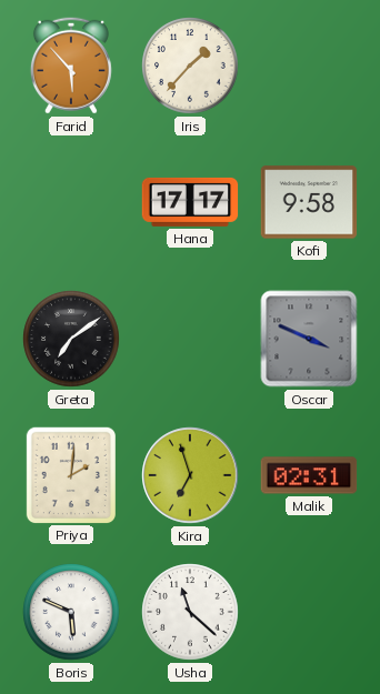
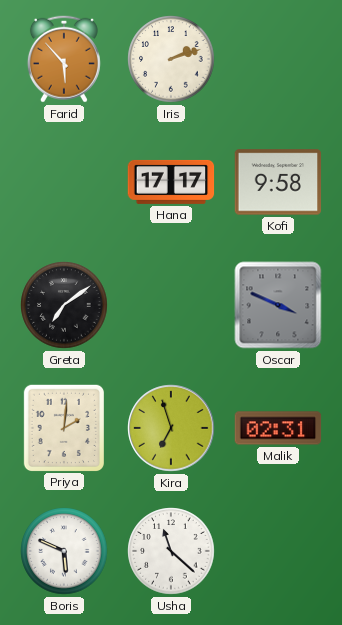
Iris: 1:37 -> 2:12
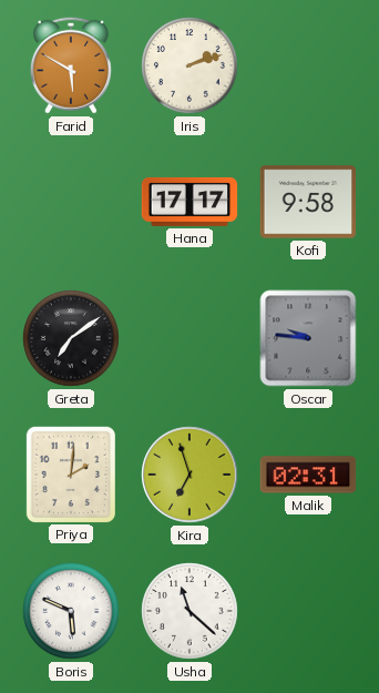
Farid: 5:53 -> 5:50
Oscar: 3:49 -> 9:46
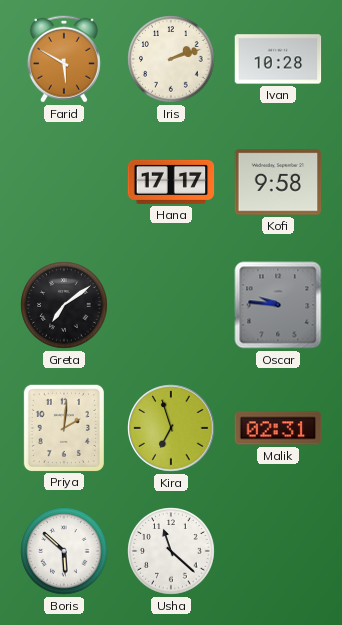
Ivan: none -> 10:28
Boris: 5:49 -> 5:52
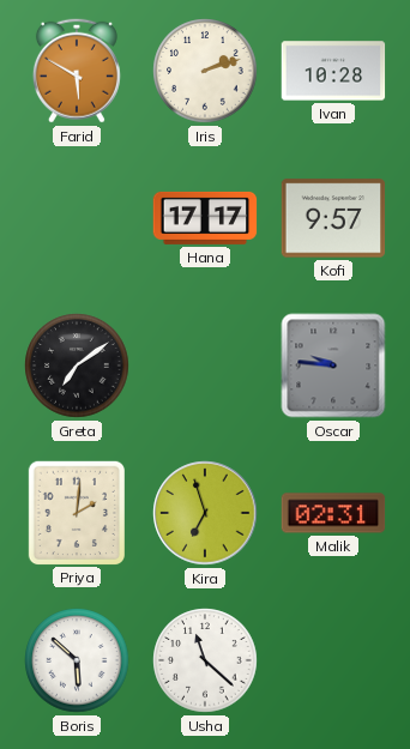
Kofi: 9:58 -> 9:57
